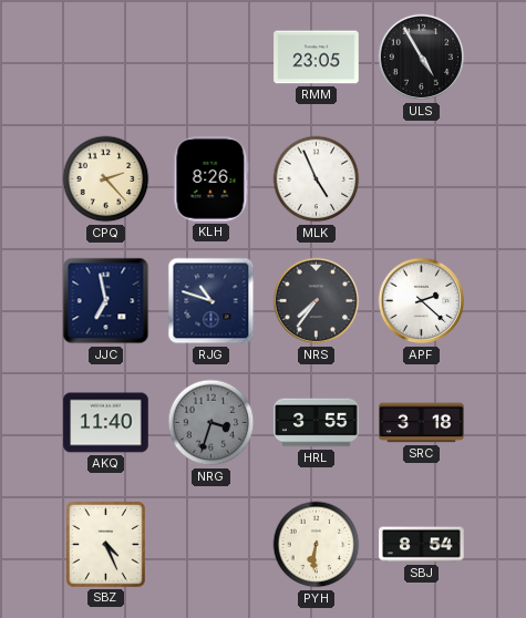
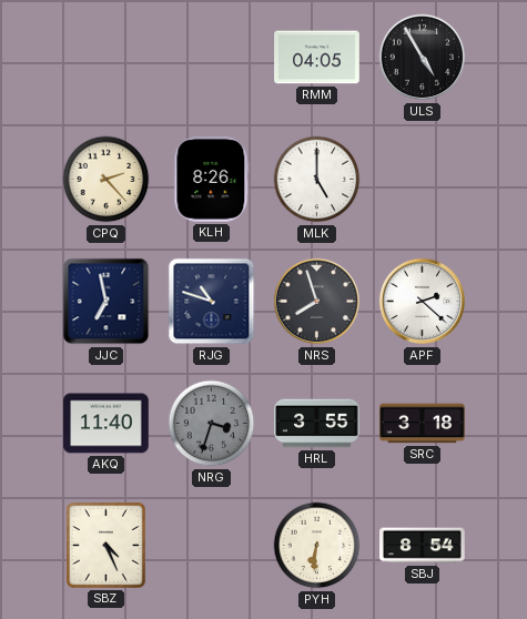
RMM: 23:05 -> 04:05
MLK: 4:56 -> 5:00
NRS: 7:36 -> 7:57
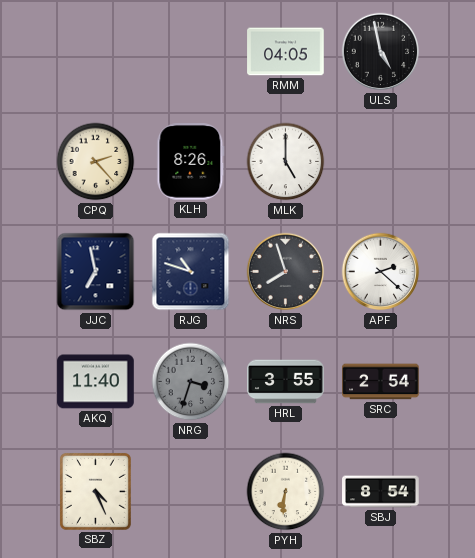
ULS: 4:55 -> 4:58
SRC: 3:18 -> 2:54
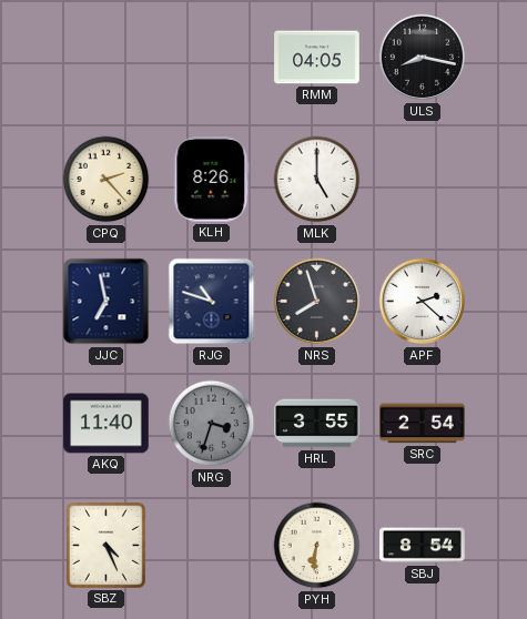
ULS: 4:58 -> 8:17
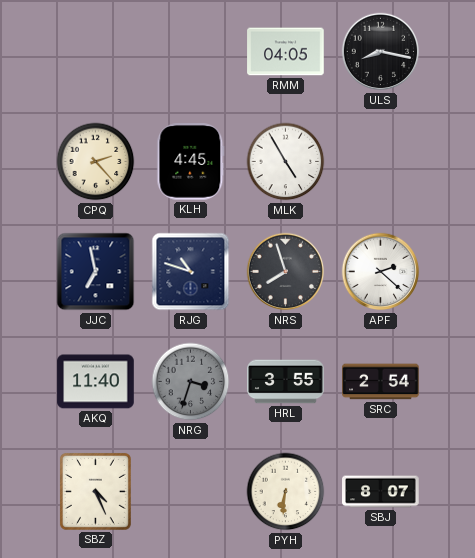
KLH: 8:26 -> 4:45
MLK: 5:00 -> 4:55
SBJ: 8:54 -> 8:07
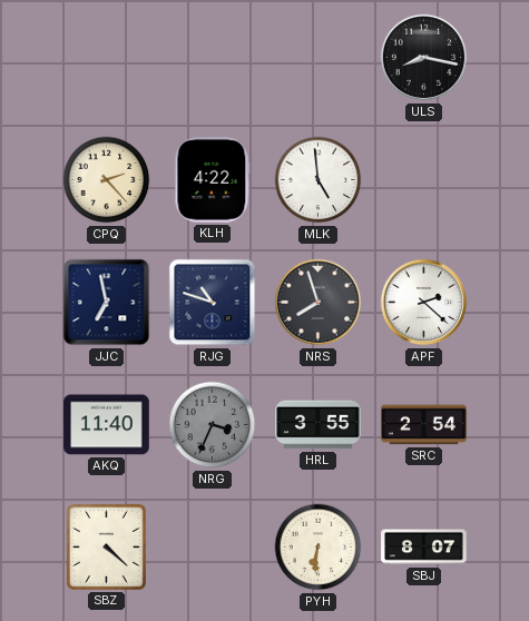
RMM: 04:05 -> none
KLH: 4:45 -> 4:22
MLK: 4:55 -> 4:59
NRG: 3:33 -> 3:34
SBZ: 4:26 -> 4:22
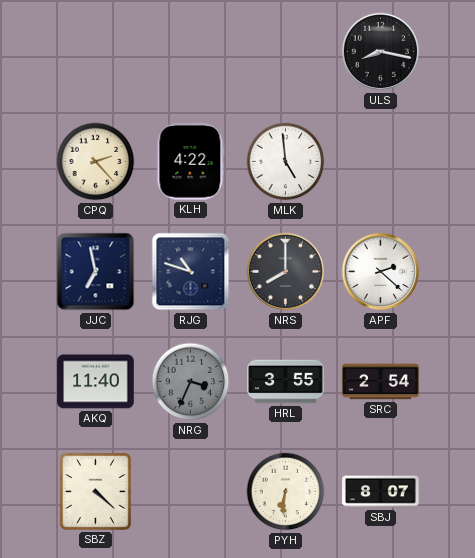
NRS: 7:57 -> 8:00
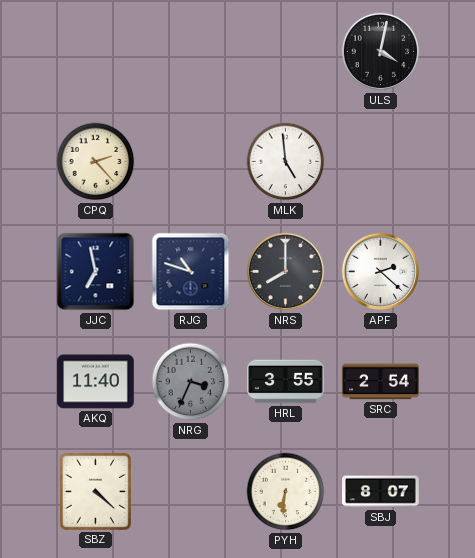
ULS: 8:17 -> 4:02
KLH: 4:22 -> none
